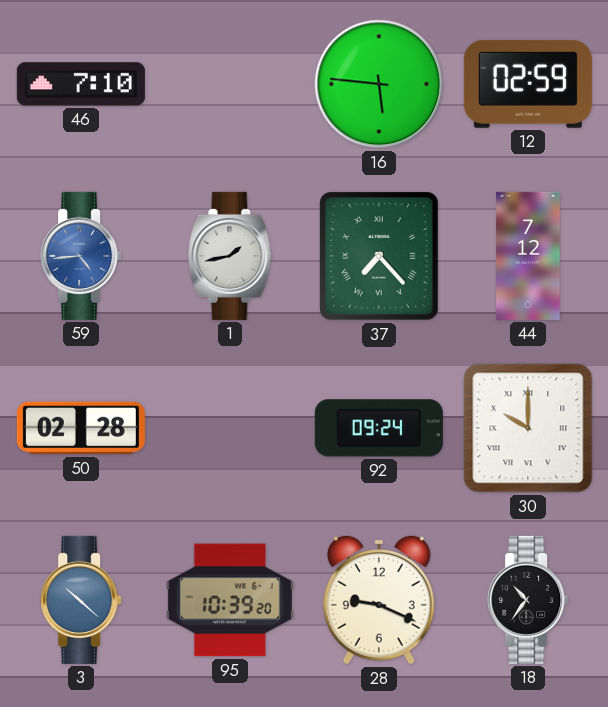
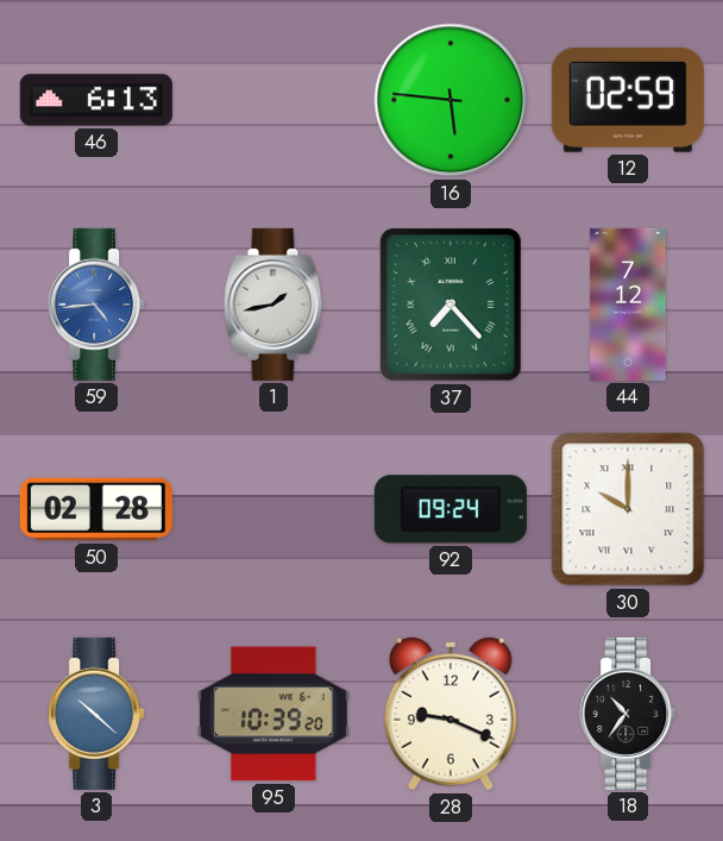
46: 7:10 -> 6:13
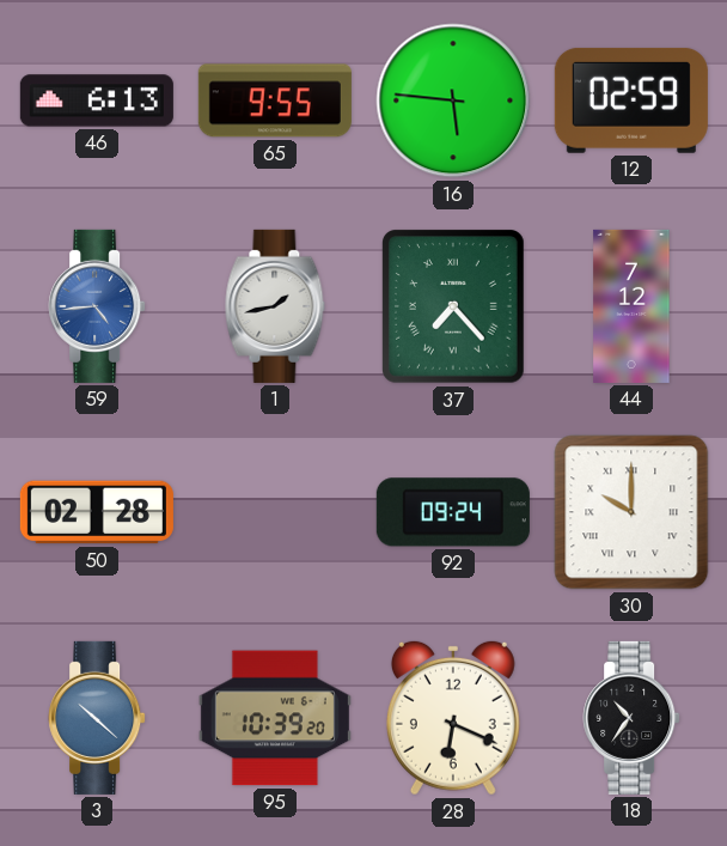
65: none -> 9:55
28: 9:19 -> 6:19
